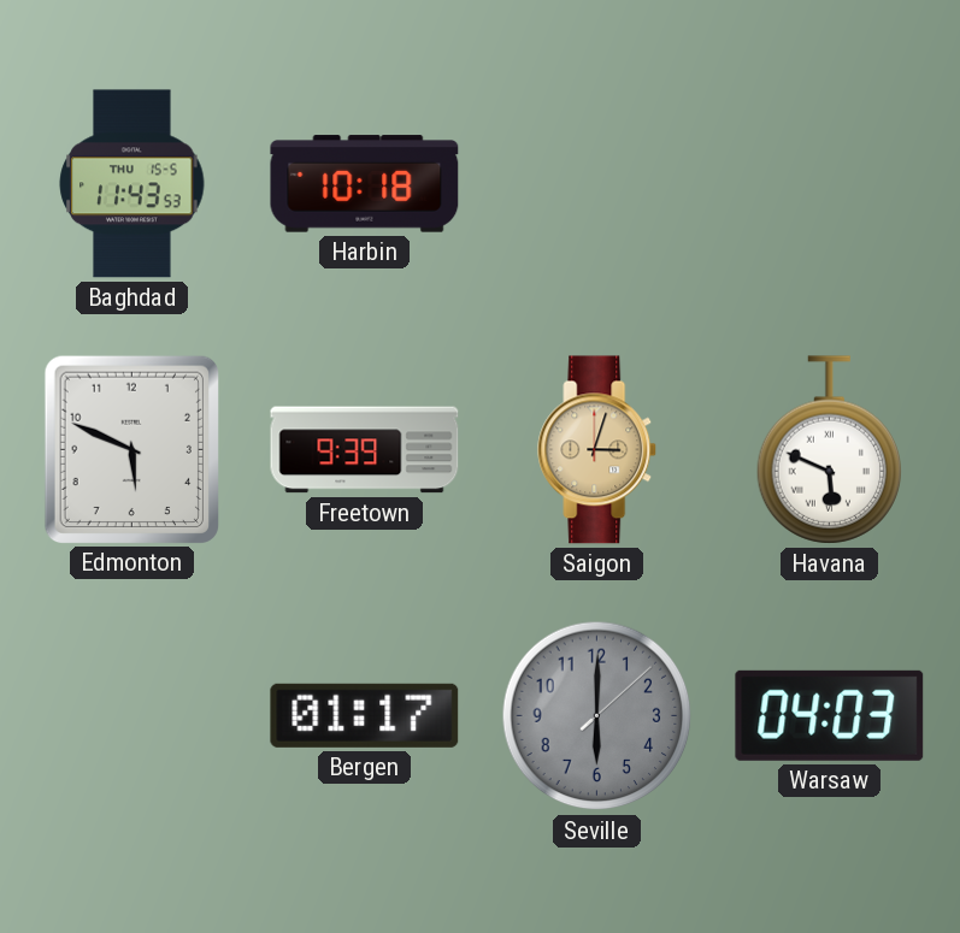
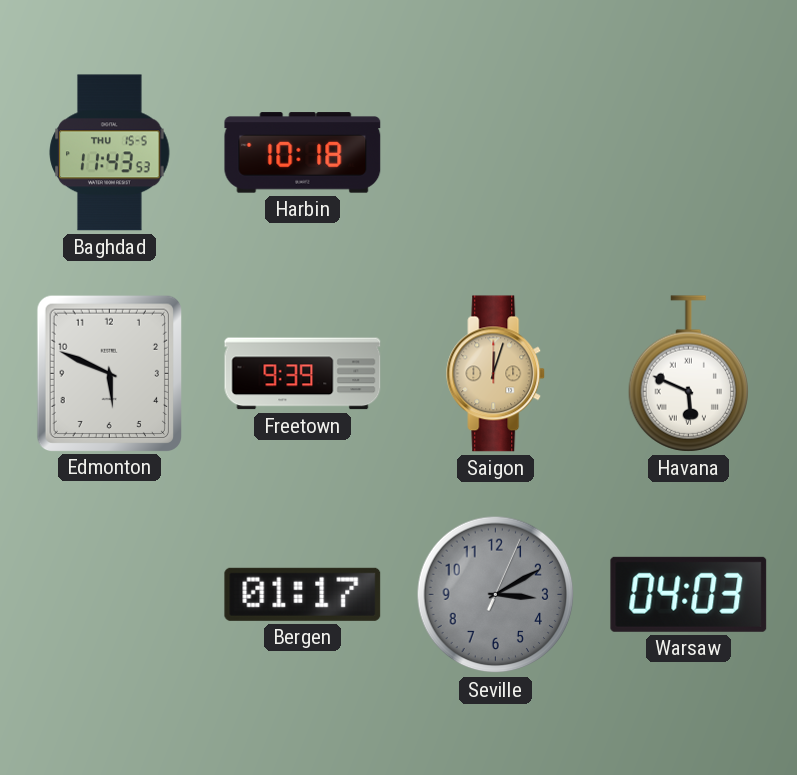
Saigon: 3:03 -> 12:03
Seville: 6:00 -> 3:10
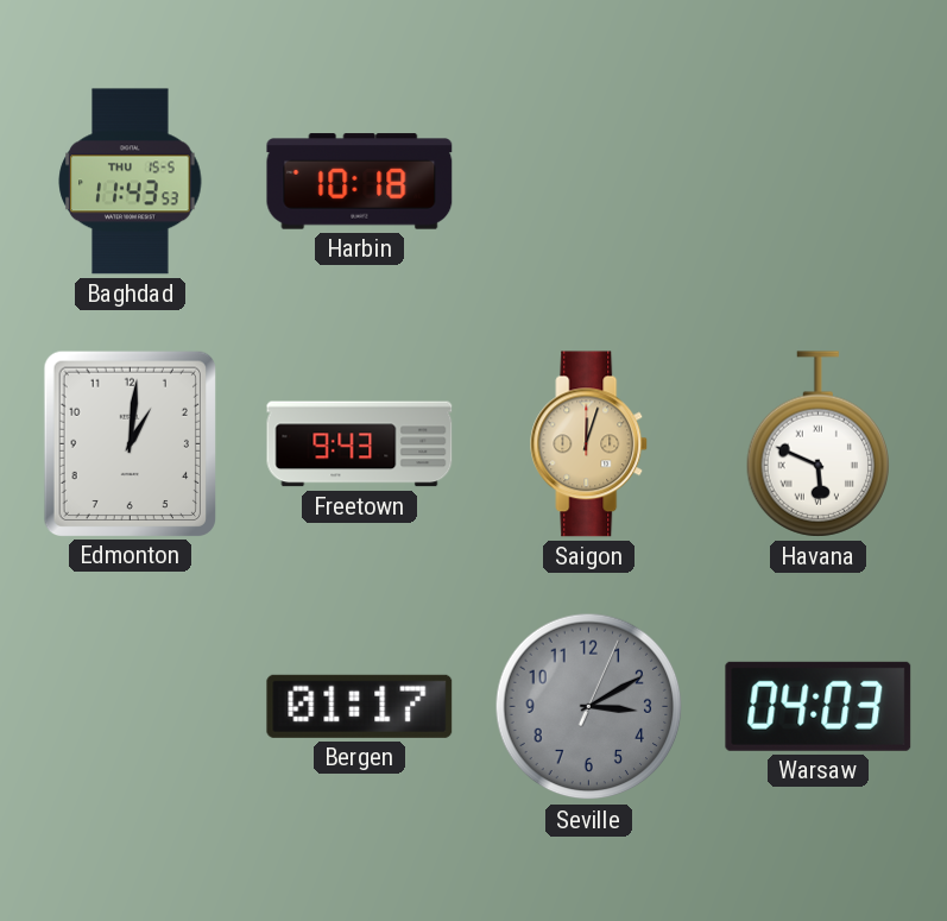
Edmonton: 5:49 -> 1:01
Freetown: 9:39 -> 9:43
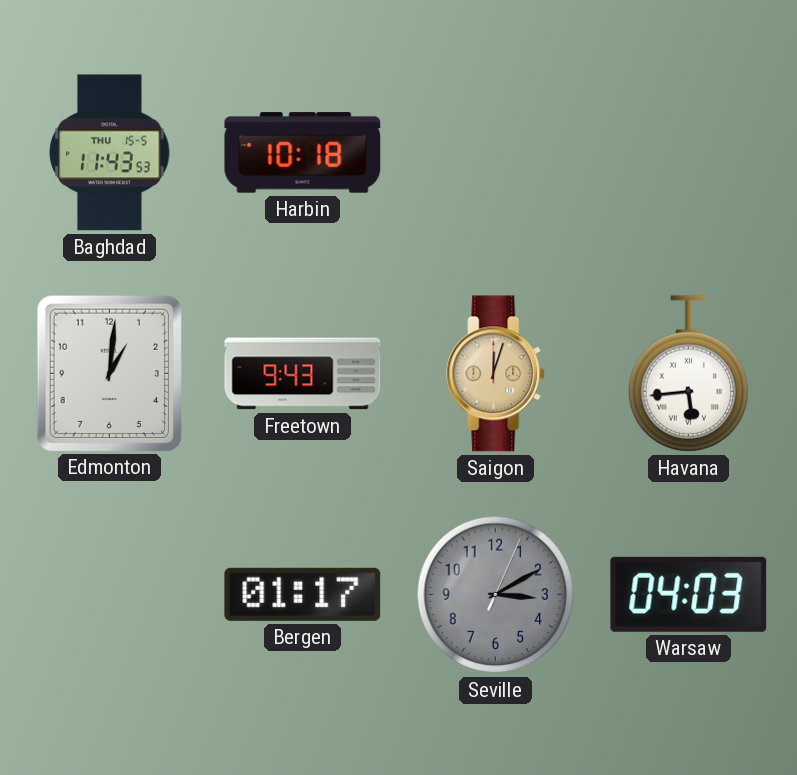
Havana: 5:49 -> 5:44
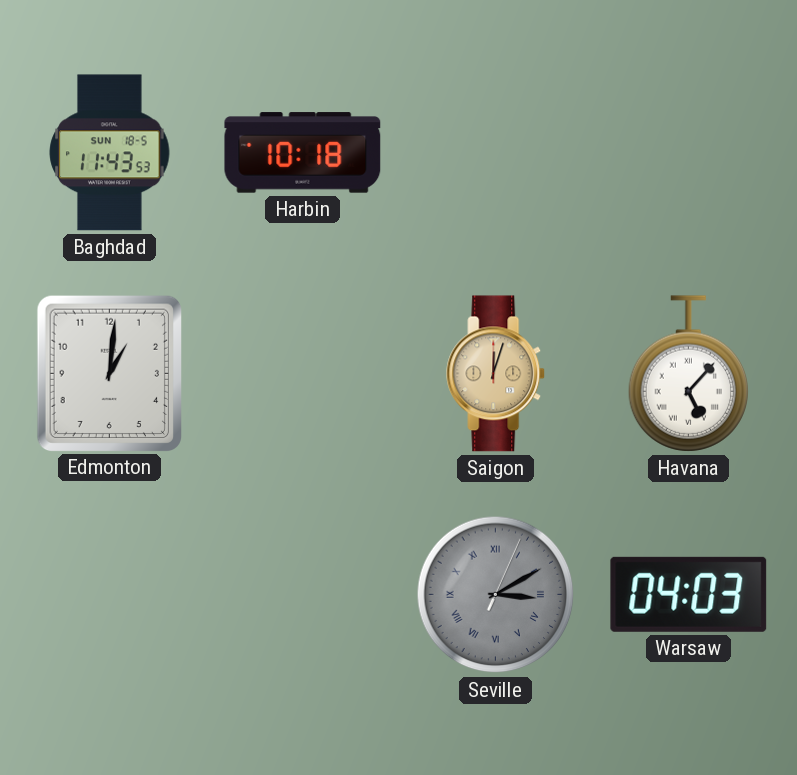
Baghdad date: THU 15-5 -> SUN 18-5
Freetown: 9:43 -> none
Havana: 5:44 -> 5:07
Bergen: 01:17 -> none
Seville numerals: Arabic -> Roman
